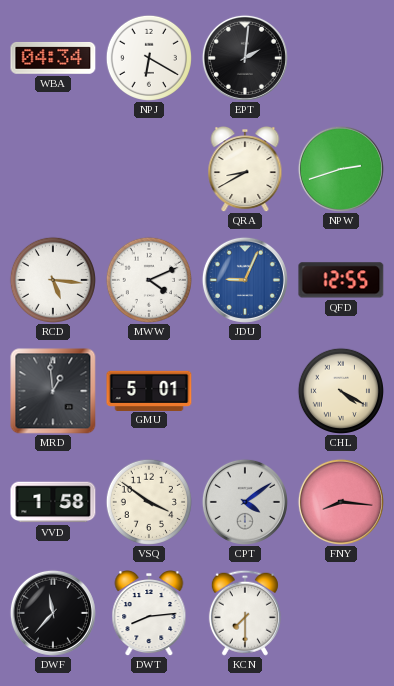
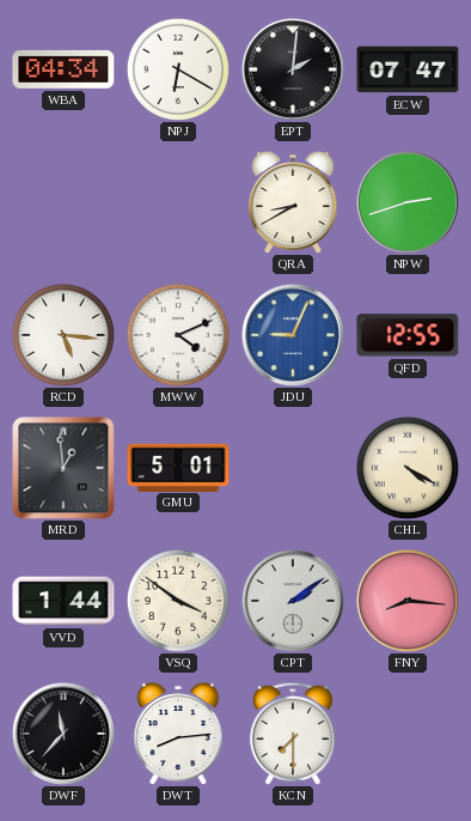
ECW: none -> 07:47
VVD: 1:58 -> 1:44
CPT: 4:09 -> 2:09
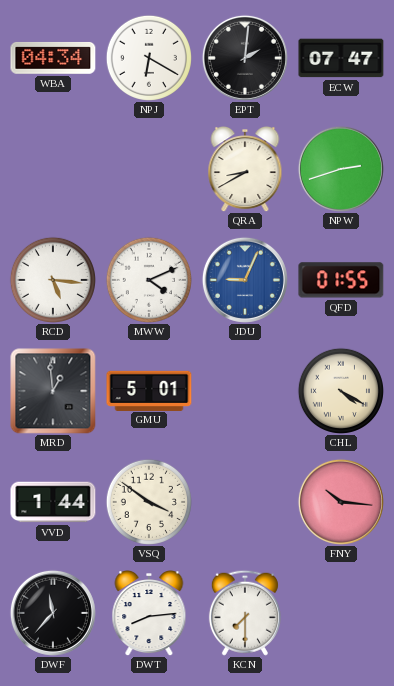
QFD: 12:55 -> 01:55
CPT: 2:09 -> none
FNY: 8:16 -> 10:16
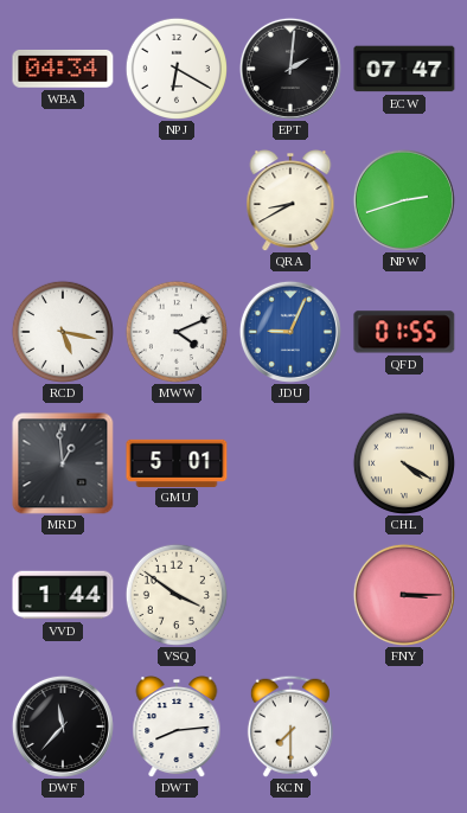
RCD: 5:16 -> 5:17
FNY: 10:16 -> 3:15
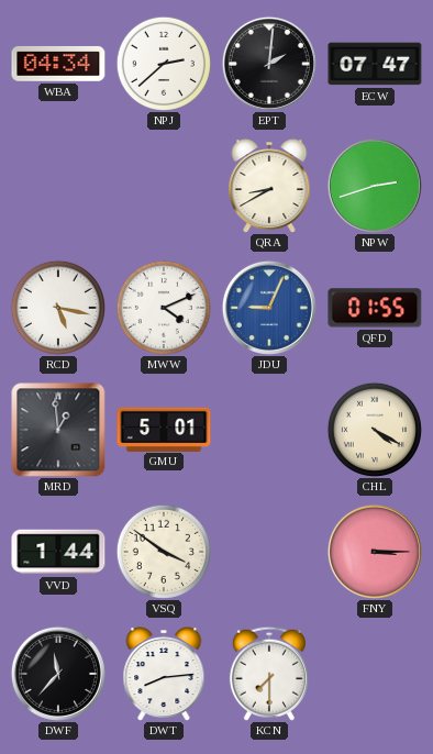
NPJ: 6:20 -> 2:38
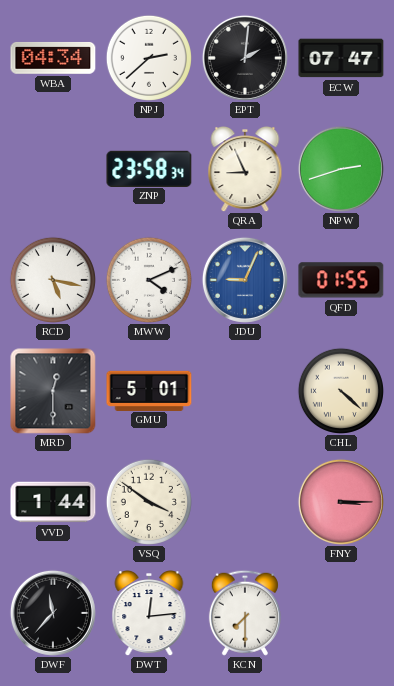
ZNP: none -> 23:58
QRA: 8:40 -> 8:56
MRD: 12:59 -> 12:30
CHL: 4:20 -> 4:22
DWT: 8:14 -> 12:14
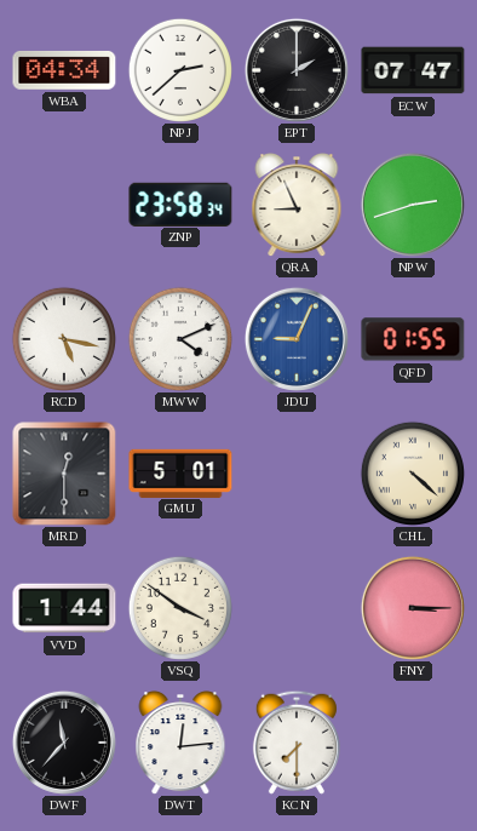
EPT: 2:01 -> 2:00
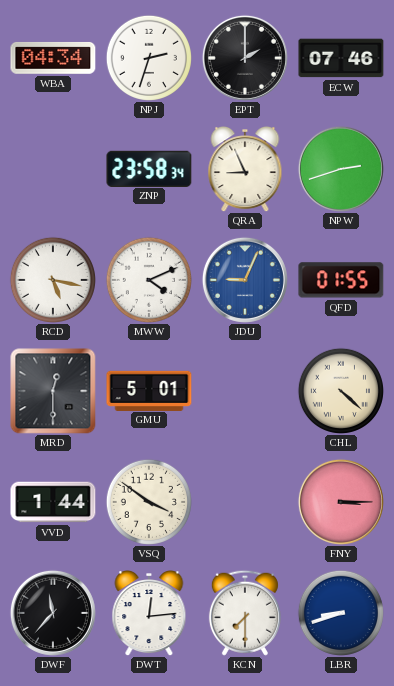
NPJ: 2:38 -> 2:33
ECW: 07:47 -> 07:46
LBR: none -> 8:42
